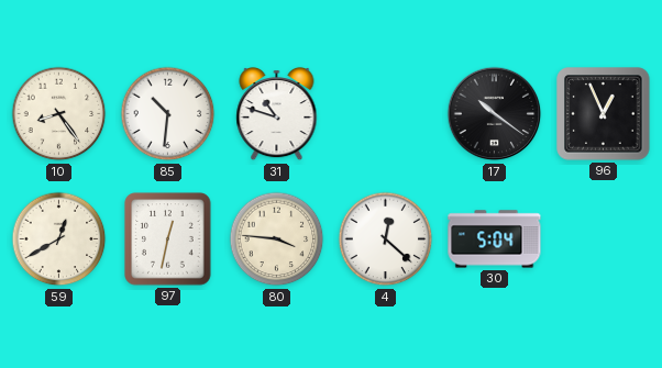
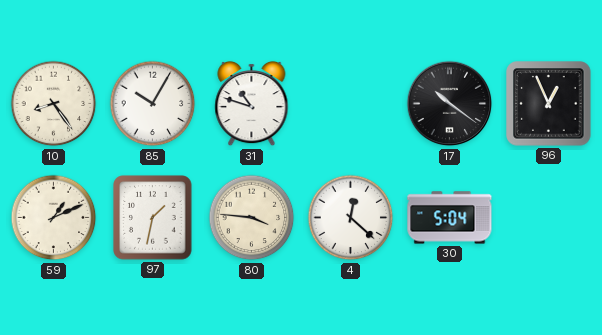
85: 10:31 -> 10:05
59: 12:40 -> 1:11
97: 12:32 -> 1:32
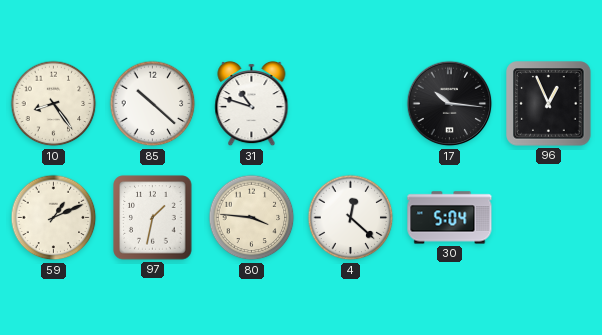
85: 10:05 -> 10:22
17: 10:21 -> 10:16
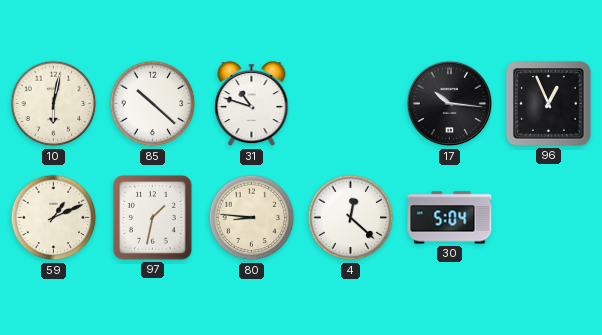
10: 8:24 -> 6:02
80: 3:46 -> 8:46
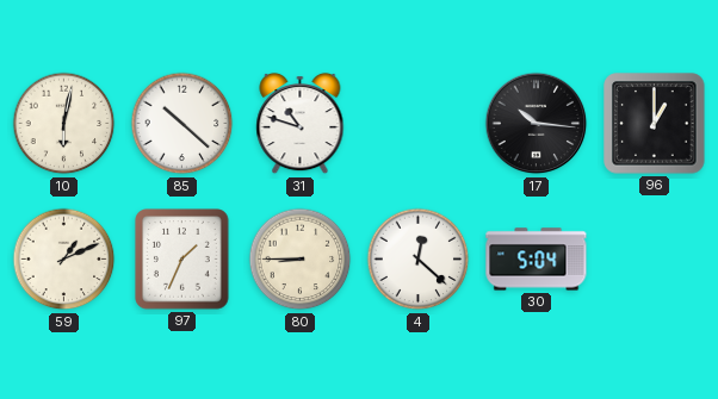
96: 12:56 -> 1:00
97: 1:32 -> 1:34
80: 8:46 -> 8:45
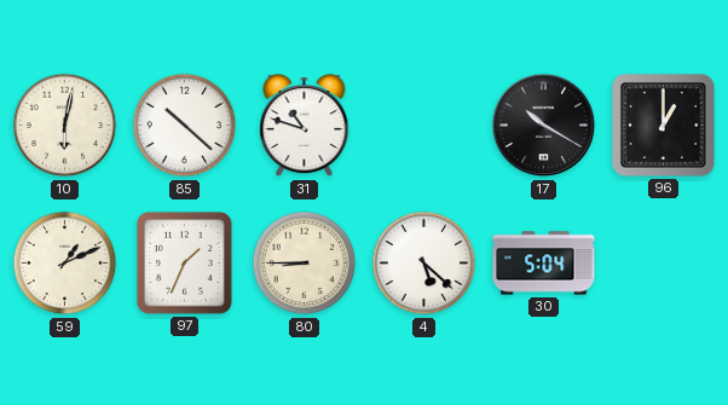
17: 10:16 -> 10:20
4: 12:22 -> 5:22
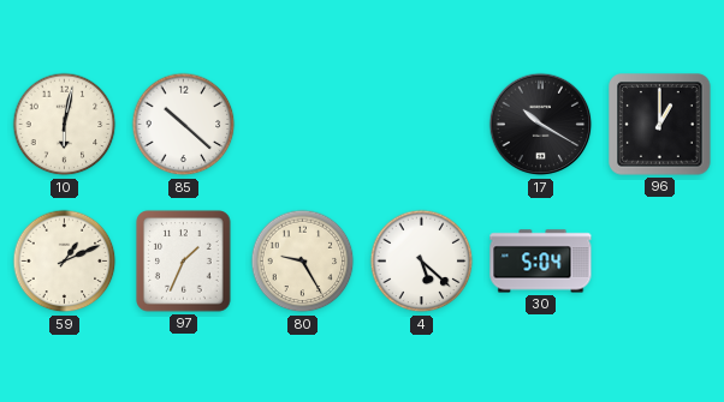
31: 10:48 -> none
80: 8:45 -> 9:25
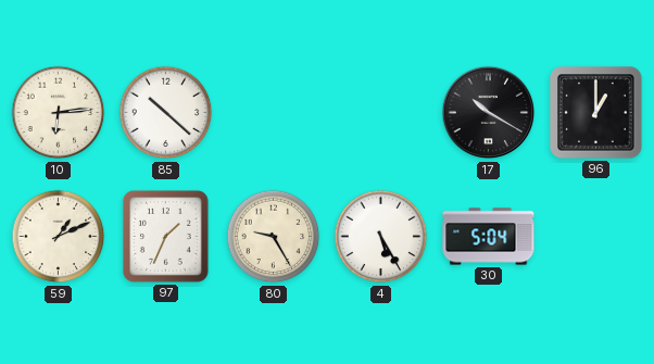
10: 6:02 -> 6:14
4: 5:22 -> 5:25
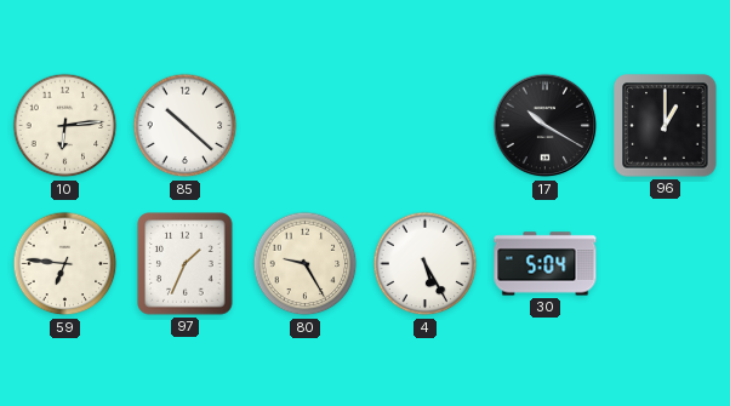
59: 1:11 -> 6:46
